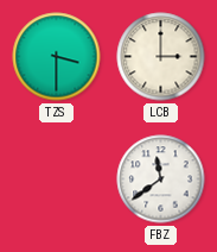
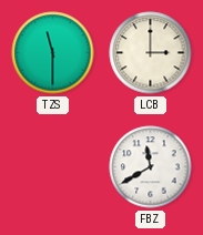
TZS: 3:30 -> 11:30
FBZ: 11:39 -> 11:40
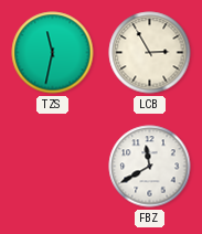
TZS: 11:30 -> 11:32
LCB: 3:00 -> 2:55
